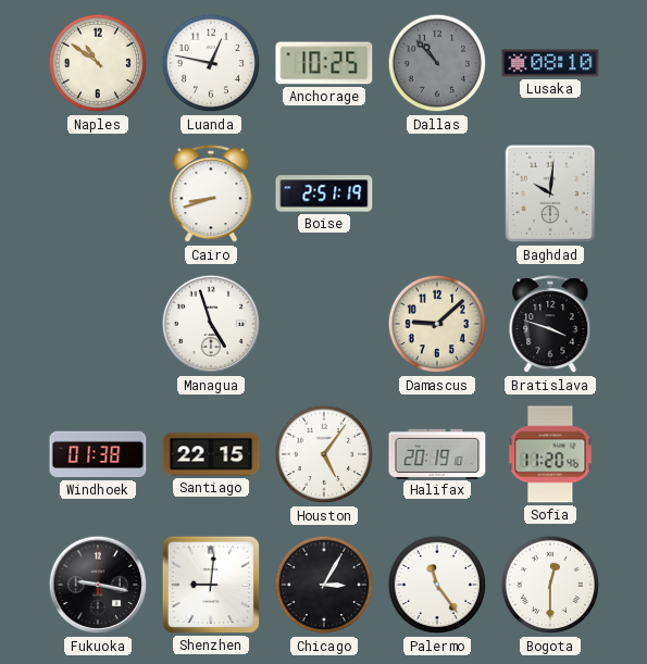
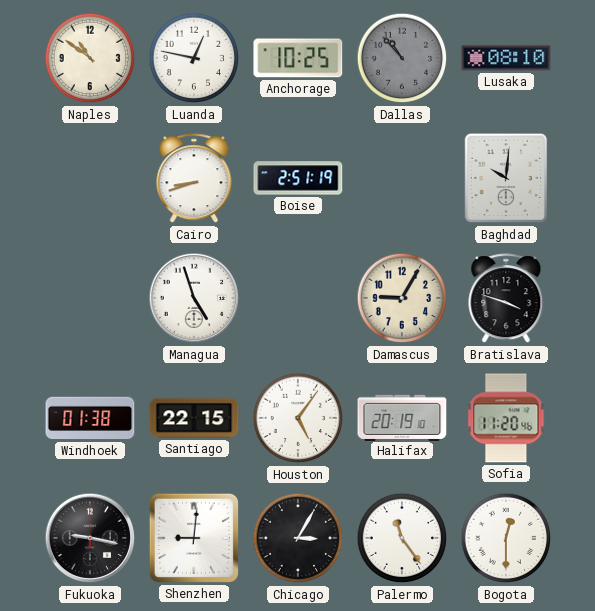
Damascus: 9:08 -> 9:05
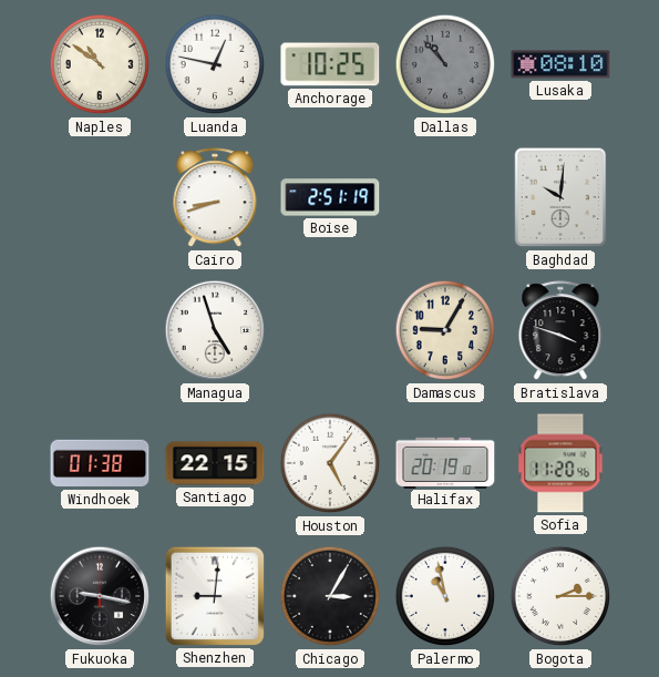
Palermo: 11:24 -> 10:58
Bogota: 12:30 -> 2:15
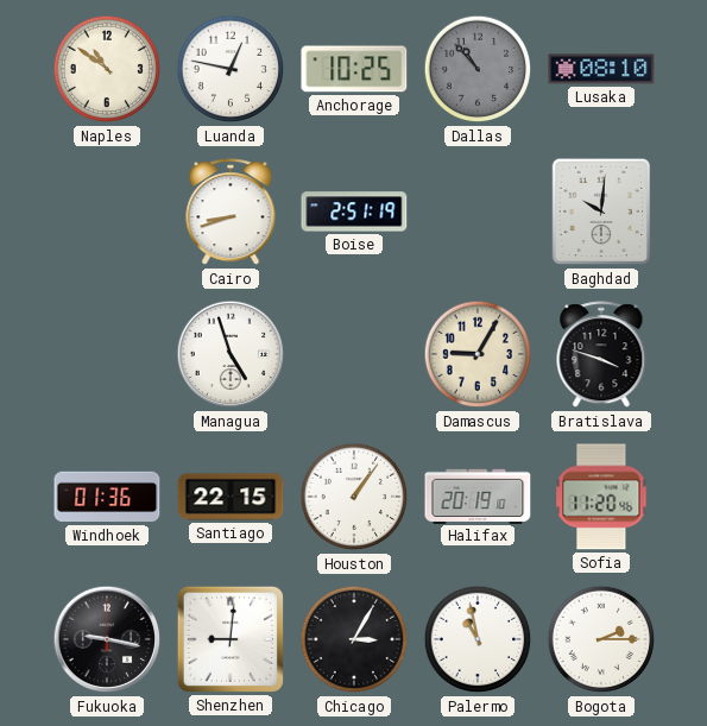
Windhoek: 01:38 -> 01:36
Houston: 5:06 -> 1:06
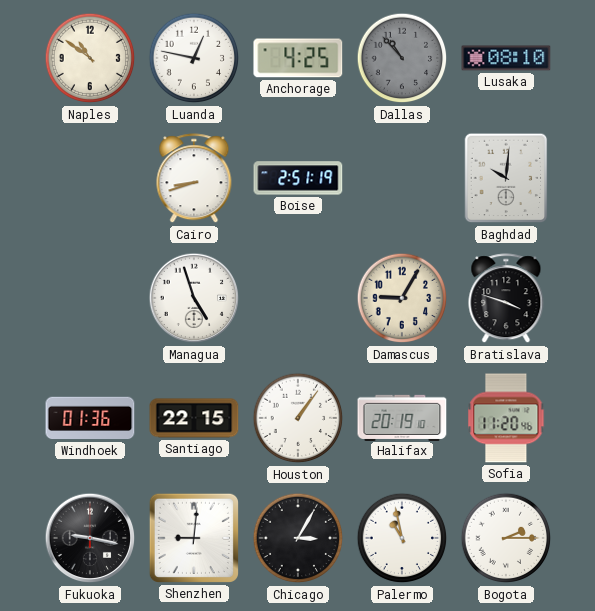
Anchorage: 10:25 -> 4:25
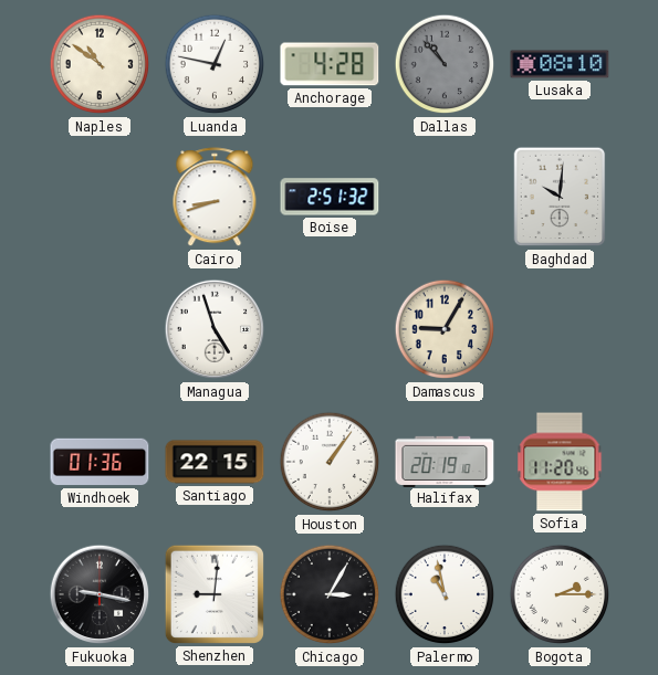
Anchorage: 4:25 -> 4:28
Boise: 2:51:19 -> 2:51:32
Bratislava: 3:48 -> none
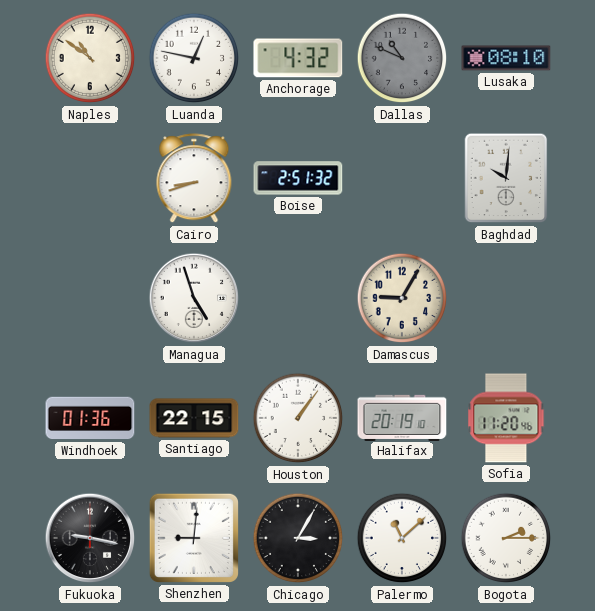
Anchorage: 4:28 -> 4:32
Dallas: 10:53 -> 10:49
Palermo: 10:58 -> 11:08
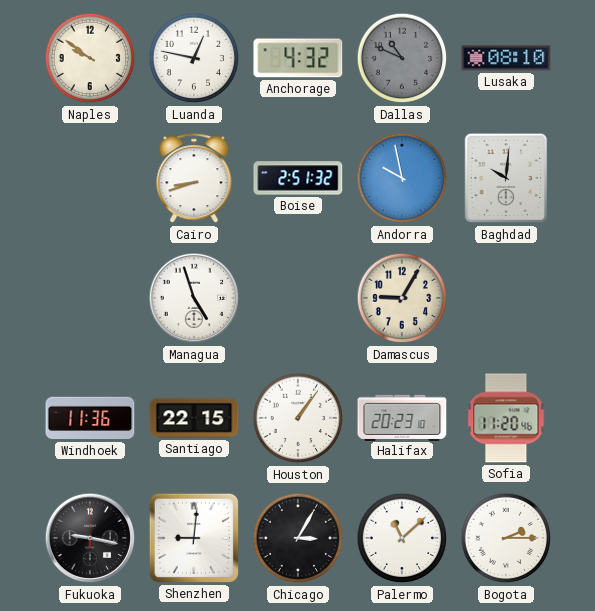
Naples: 10:51 -> 9:51
Andorra: none -> 9:58
Windhoek: 01:36 -> 11:36
Halifax: 20:19 -> 20:23
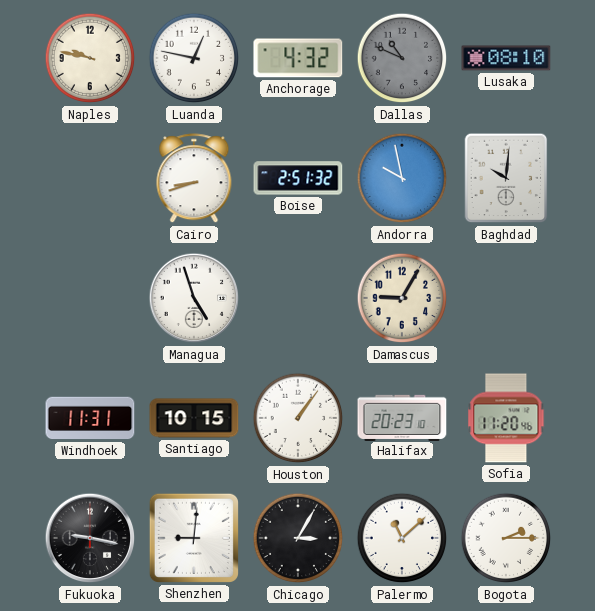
Naples: 9:51 -> 9:47
Windhoek: 11:36 -> 11:31
Santiago: 22:15 -> 10:15
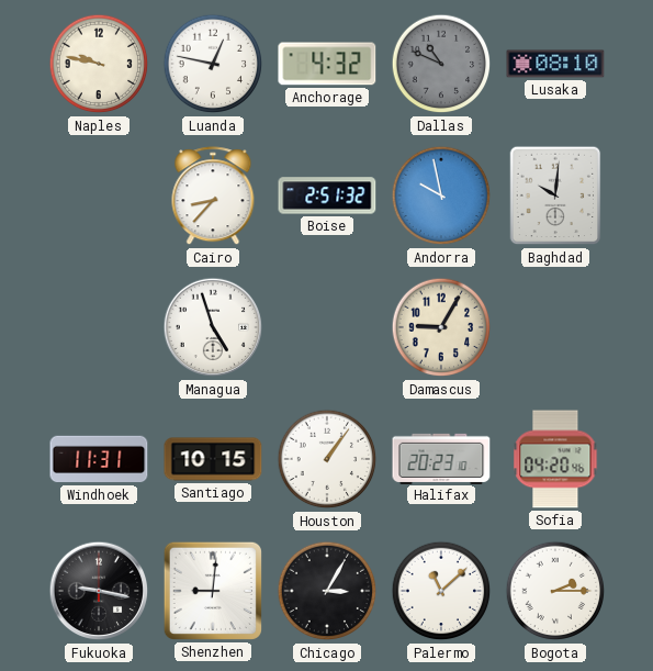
Cairo: 8:42 -> 8:37
Sofia: 11:20 -> 04:20
